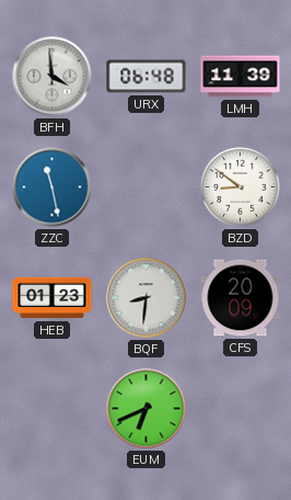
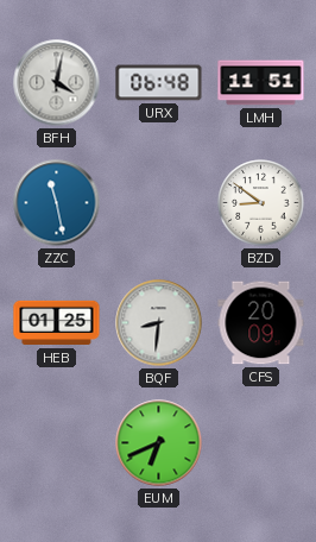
BFH: 3:59 -> 4:02
LMH: 11:39 -> 11:51
HEB: 01:23 -> 01:25
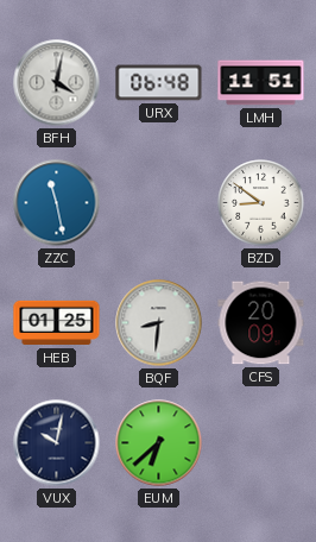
VUX: none -> 10:02
EUM: 6:41 -> 6:38
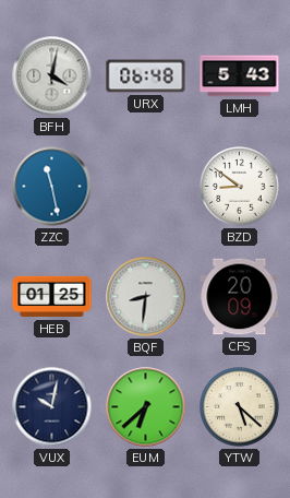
LMH: 11:51 -> 5:43
YTW: none -> 5:22
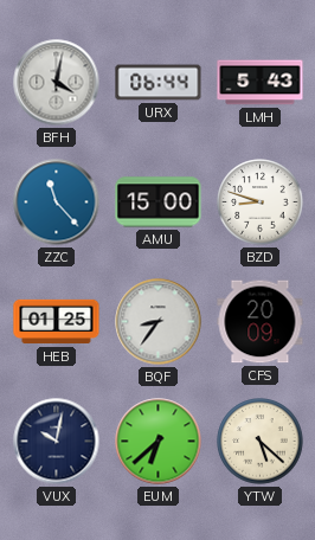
URX: 06:48 -> 06:44
ZZC: 11:28 -> 11:23
AMU: none -> 15:00
BZD: 8:51 -> 8:48
BQF: 8:31 -> 8:36
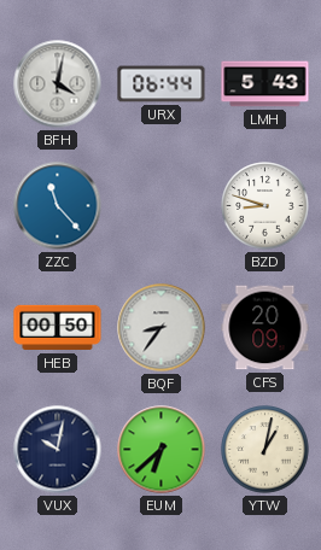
AMU: 15:00 -> none
HEB: 01:25 -> 00:50
YTW: 5:22 -> 1:02
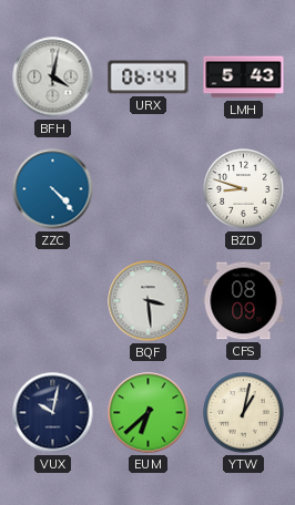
ZZC: 11:23 -> 4:23
HEB: 00:50 -> none
BQF: 8:36 -> 3:29
CFS: 20:09 -> 08:09
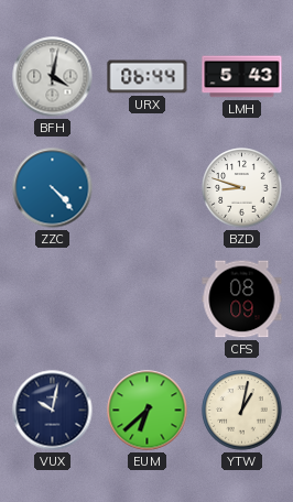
BQF: 3:29 -> none
